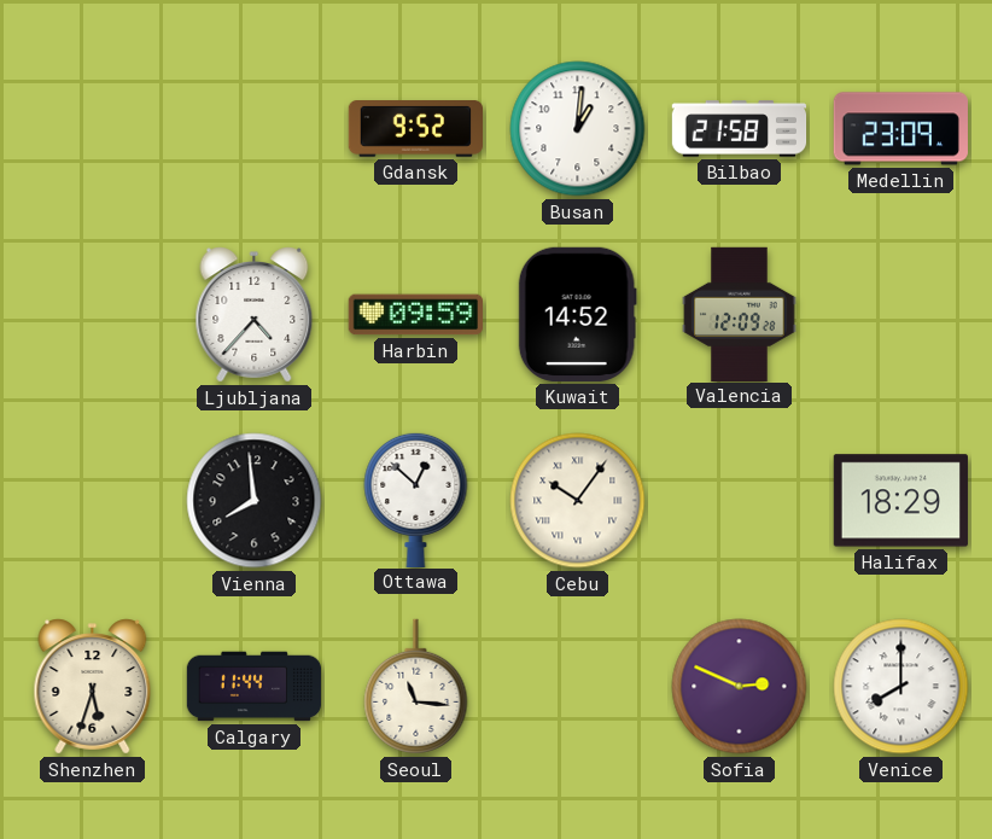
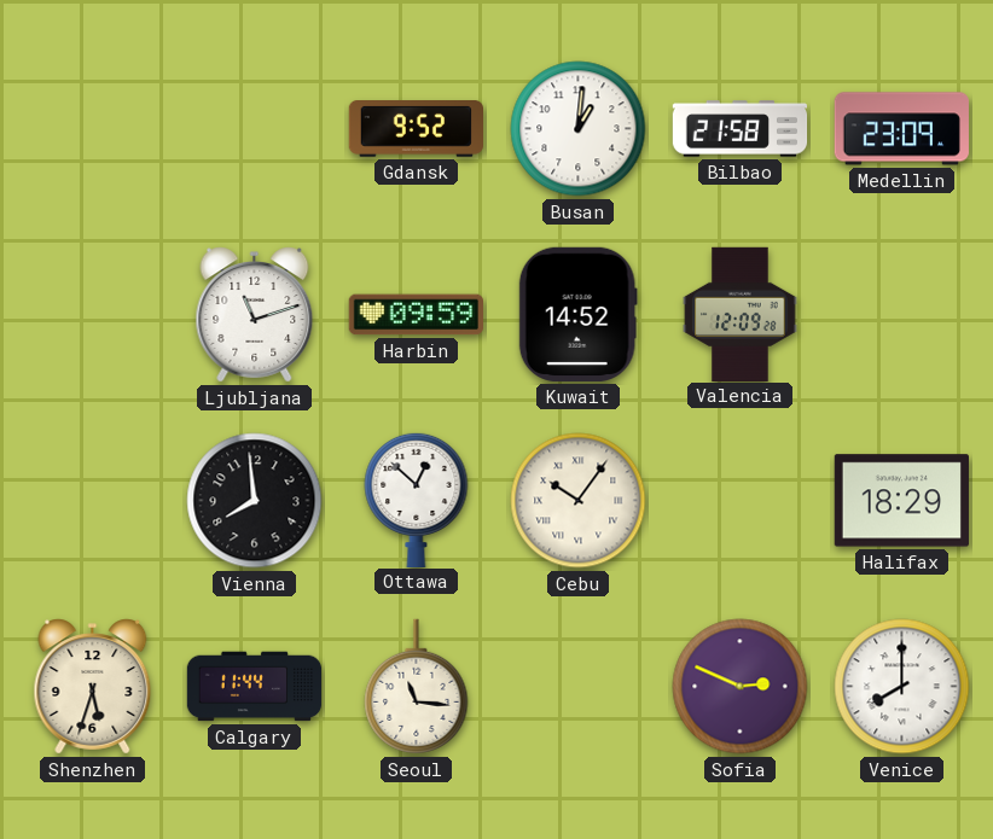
Ljubljana: 4:37 -> 11:12
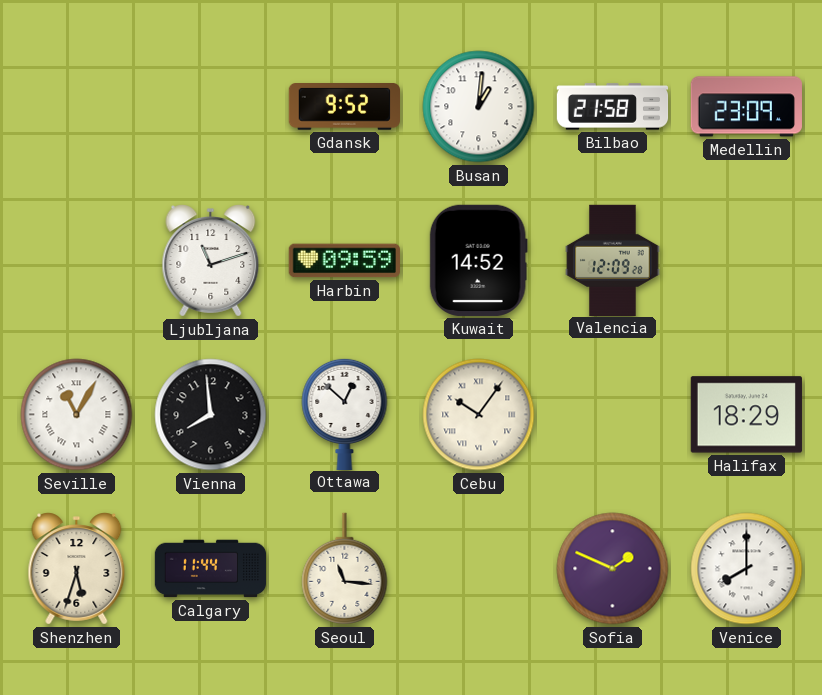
Seville: none -> 11:05
Sofia: 2:49 -> 1:49
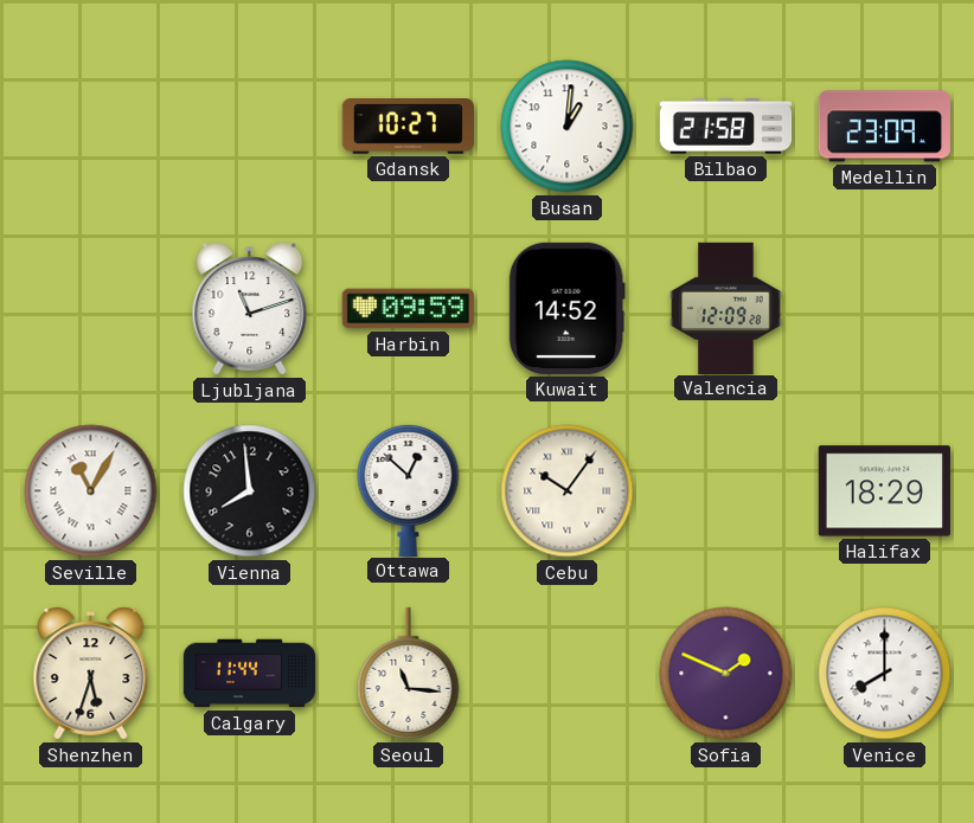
Gdansk: 9:52 -> 10:27
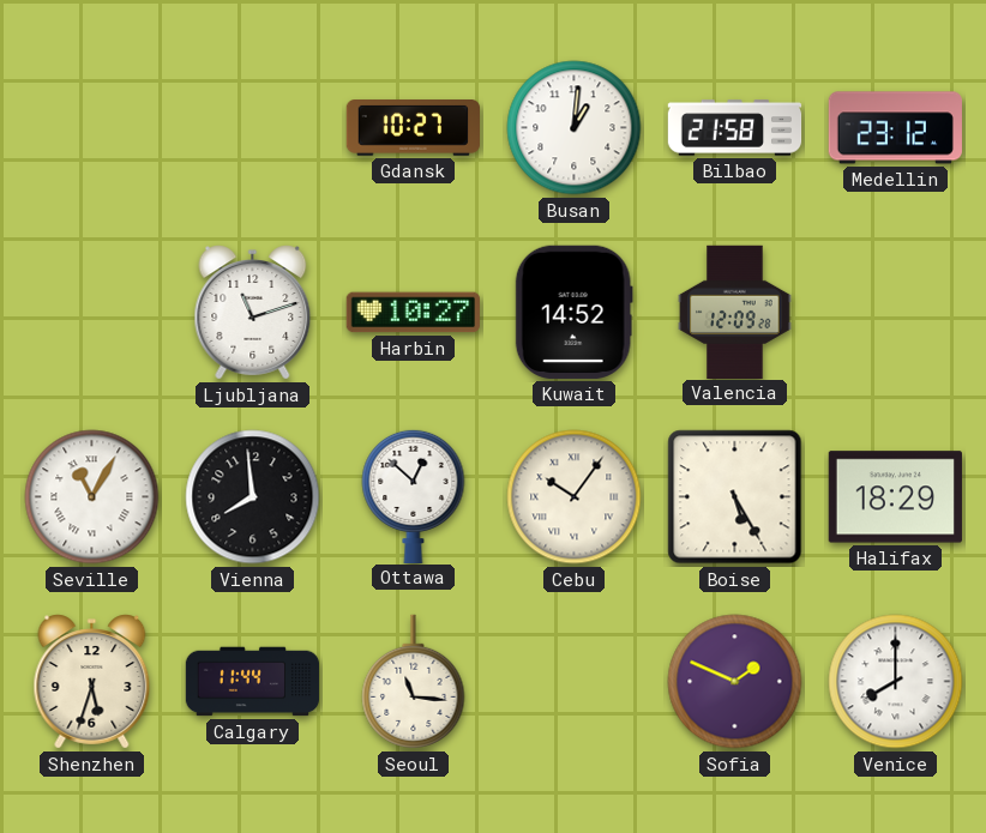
Medellin: 23:09 -> 23:12
Harbin: 09:59 -> 10:27
Boise: none -> 5:25
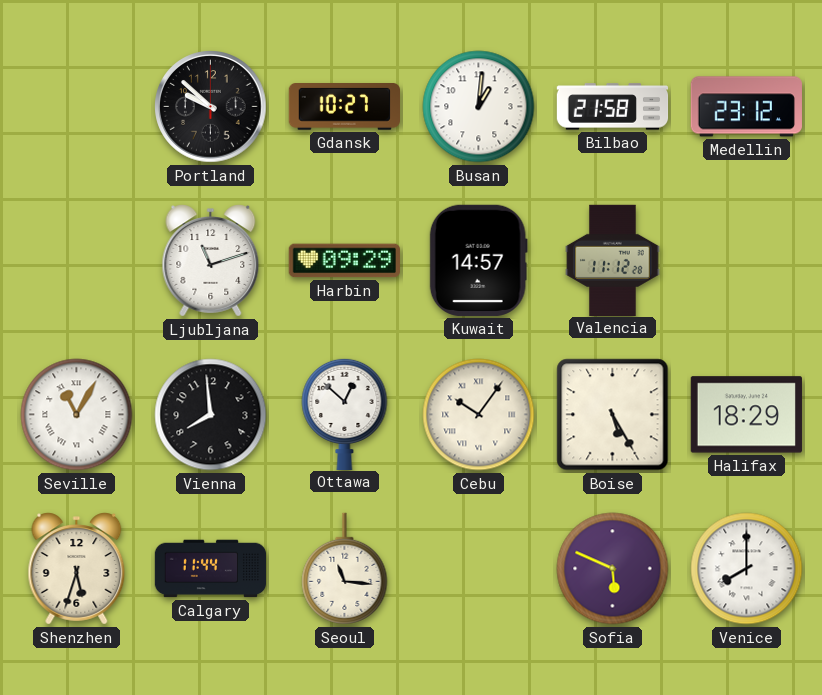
Portland: none -> 9:52
Harbin: 10:27 -> 09:29
Kuwait: 14:52 -> 14:57
Valencia: 12:09 -> 11:12
Sofia: 1:49 -> 5:49
